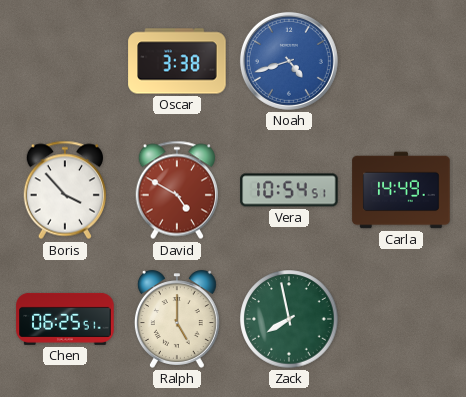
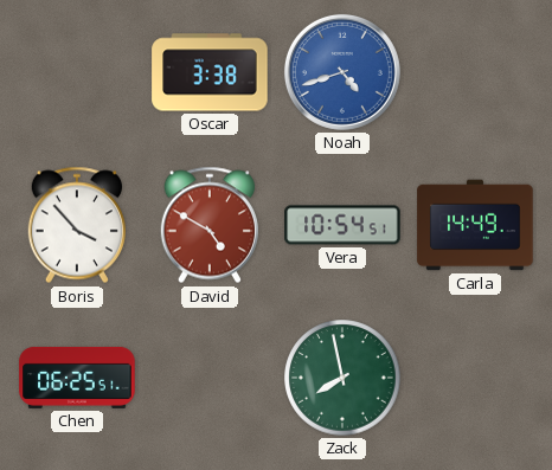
Ralph: 5:00 -> none
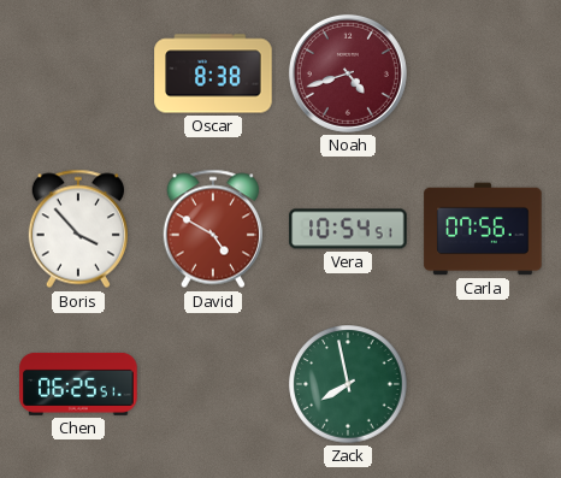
Oscar: 3:38 -> 8:38
Noah dial: blue -> burgundy
Carla: 14:49 -> 07:56
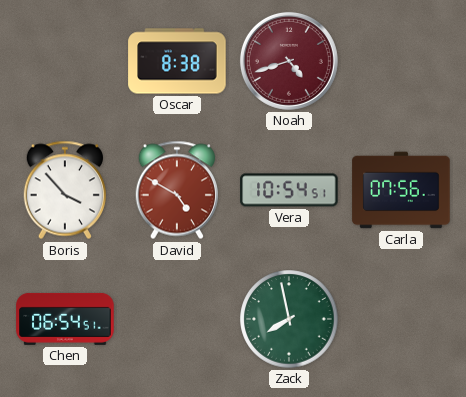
Chen: 06:25 -> 06:54
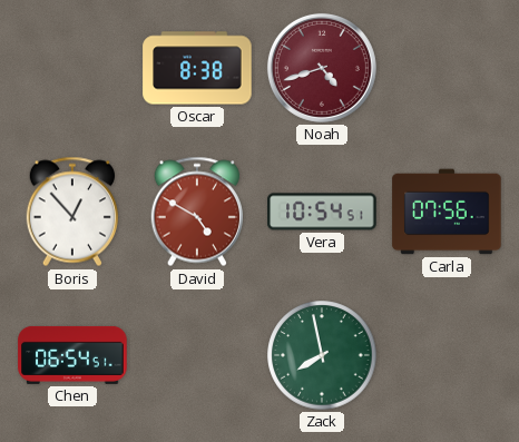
Boris: 3:53 -> 12:53
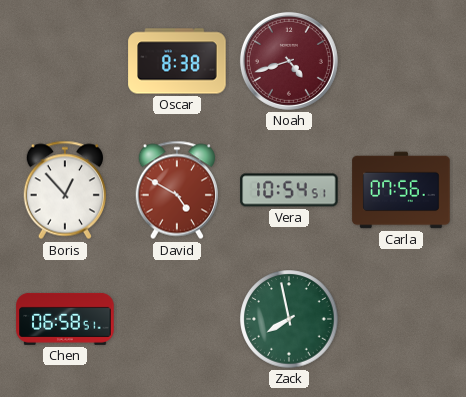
Chen: 06:54 -> 06:58
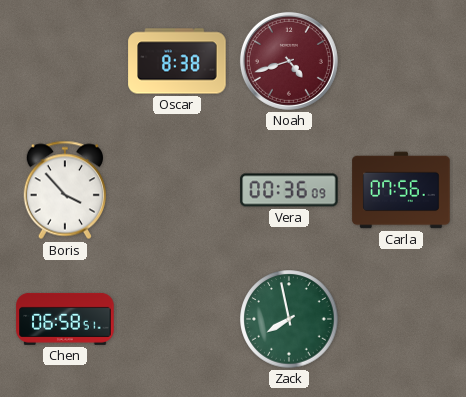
Boris: 12:53 -> 3:53
David: 4:50 -> none
Vera: 10:54 -> 00:36
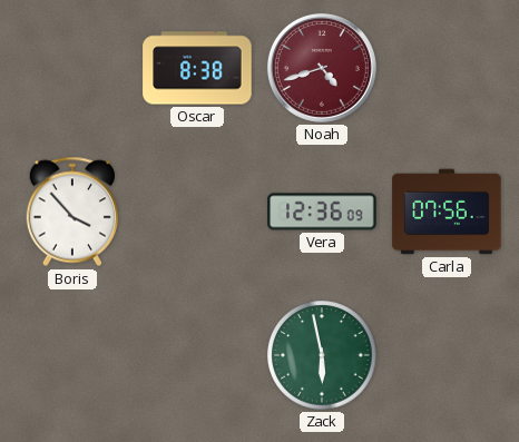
Vera: 00:36 -> 12:36
Chen: 06:58 -> none
Zack: 7:58 -> 5:58
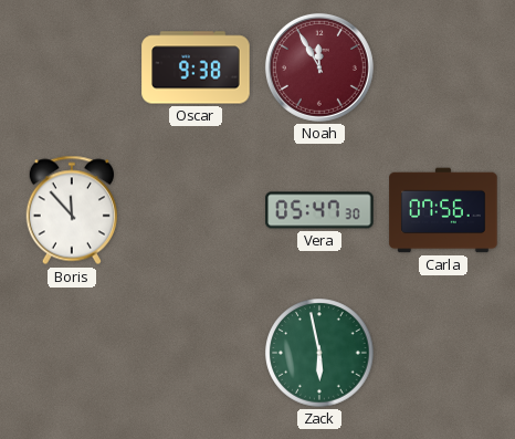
Oscar: 8:38 -> 9:38
Noah: 4:42 -> 11:55
Boris: 3:53 -> 11:53
Vera: 12:36 -> 05:47
